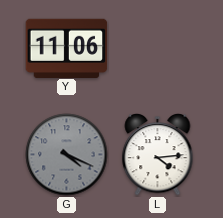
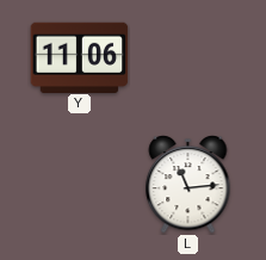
G: 4:19 -> none
L: 4:14 -> 11:14
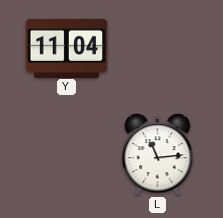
Y: 11:06 -> 11:04
